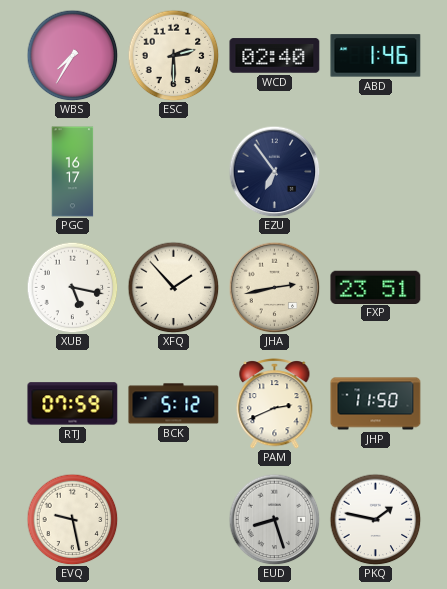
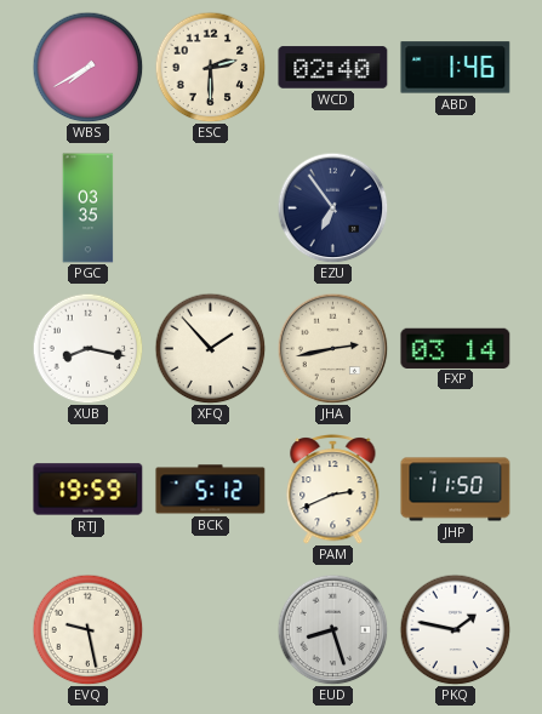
WBS: 7:35 -> 7:40
PGC: 16:17 -> 03:35
XUB: 5:17 -> 8:17
FXP: 23:51 -> 03:14
RTJ: 07:59 -> 19:59
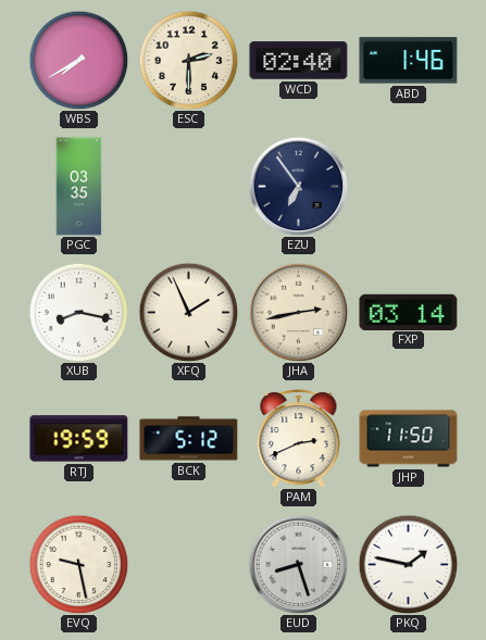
XFQ: 1:53 -> 1:56
